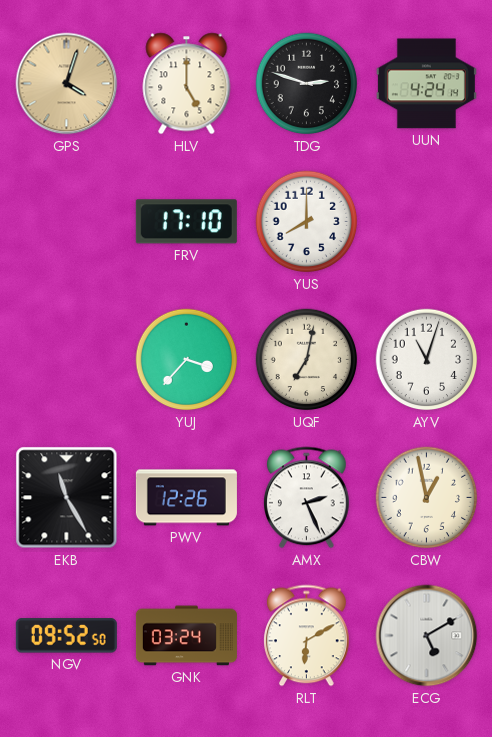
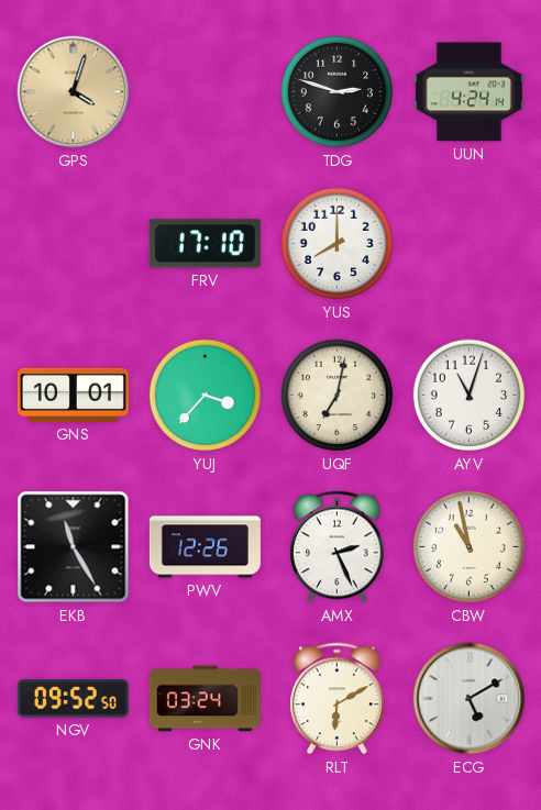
HLV: 5:00 -> none
GNS: none -> 10:01
CBW: 12:58 -> 10:58
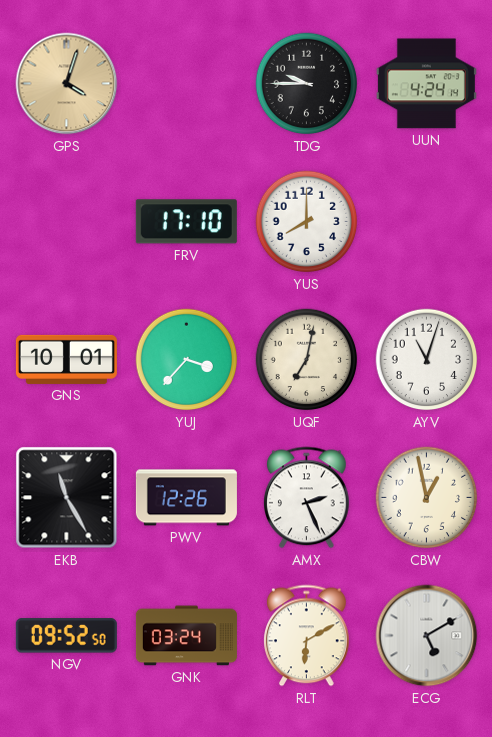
TDG: 2:48 -> 9:45
CBW: 10:58 -> 12:58
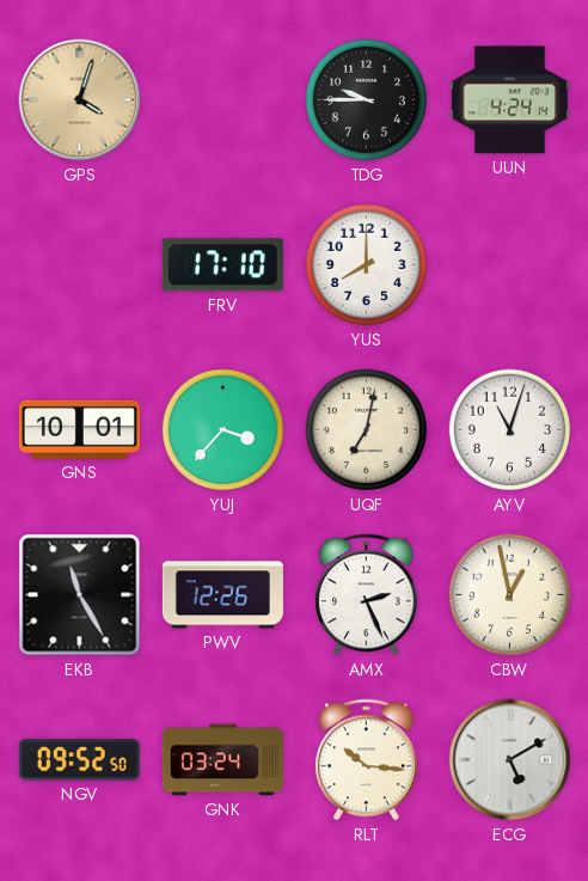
RLT: 6:10 -> 10:16
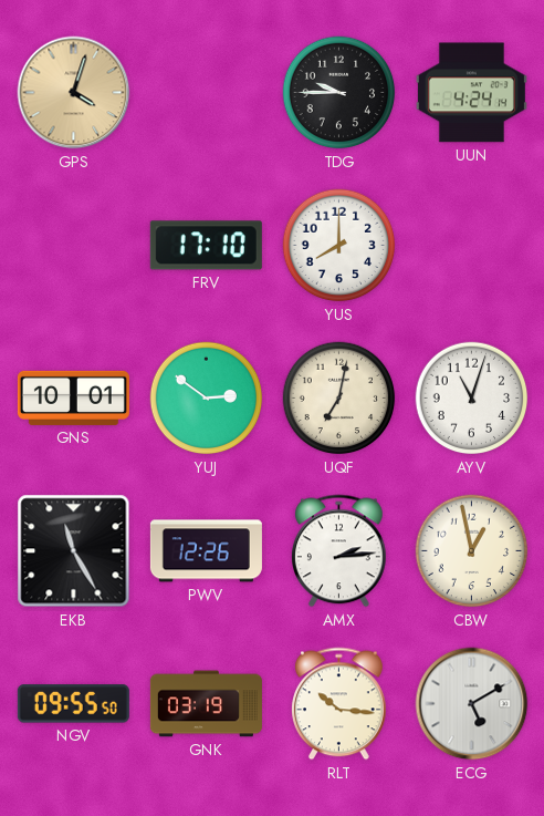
YUJ: 3:37 -> 2:51
AMX: 2:26 -> 2:14
NGV: 09:52 -> 09:55
GNK: 03:24 -> 03:19
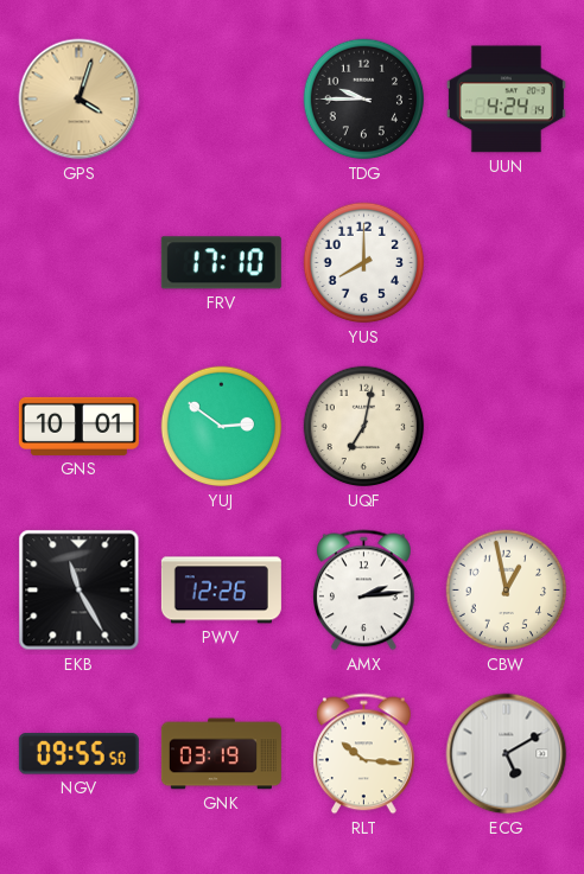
AYV: 11:03 -> none
